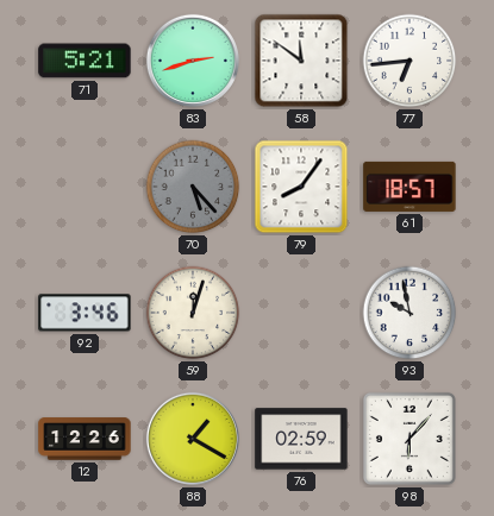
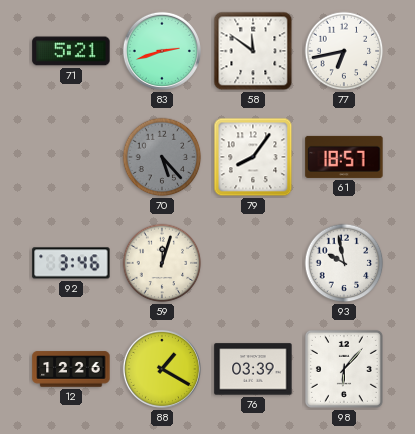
77: 6:44 -> 6:43
76: 02:59 -> 03:39
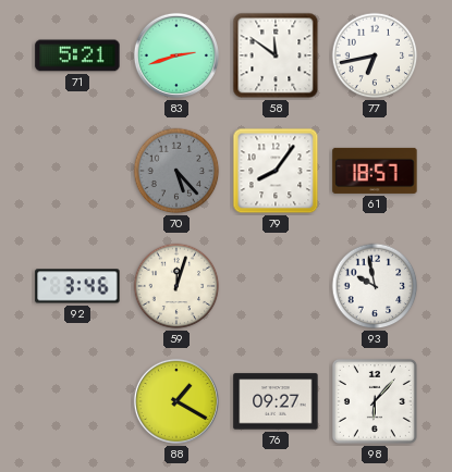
12: 12:26 -> none
76: 03:39 -> 09:27
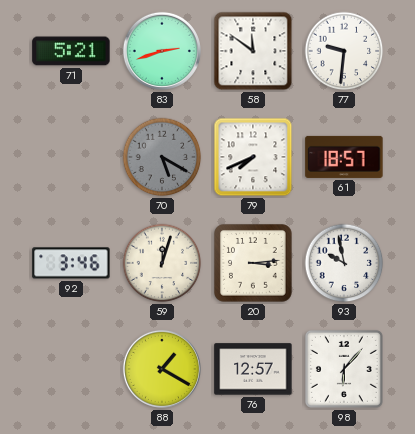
77: 6:43 -> 9:31
70: 5:23 -> 5:20
79: 8:06 -> 7:41
20: none -> 3:14
76: 09:27 -> 12:57
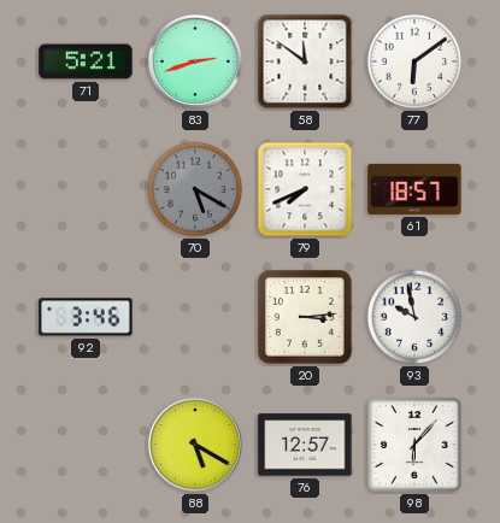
77: 9:31 -> 6:09
59: 12:03 -> none
88: 1:20 -> 5:20
